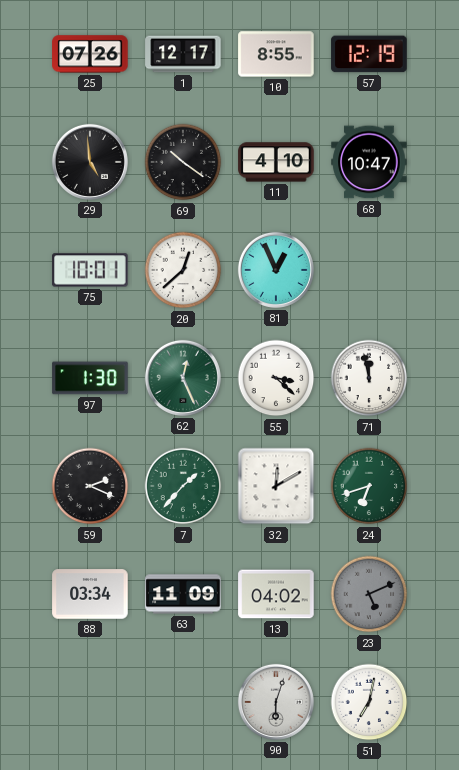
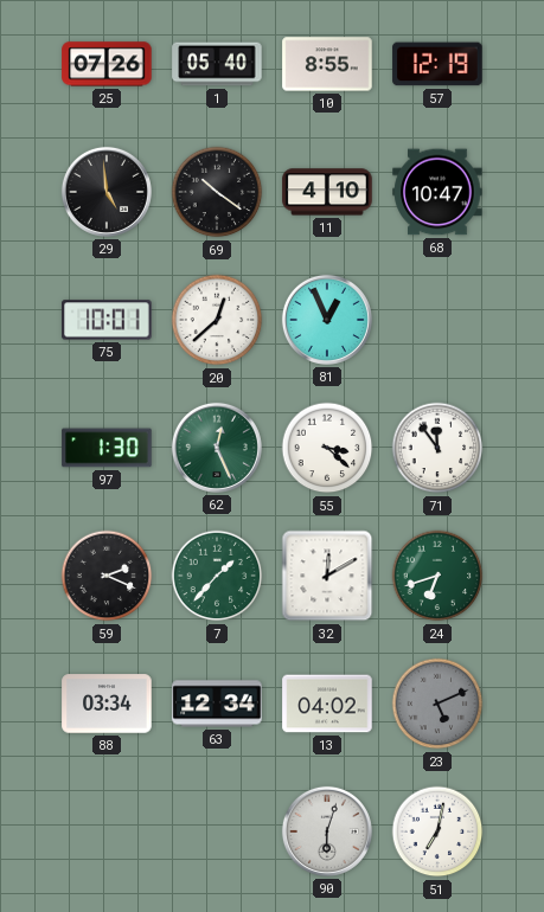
1: 12:17 -> 05:40
71: 11:58 -> 11:54
63: 11:09 -> 12:34
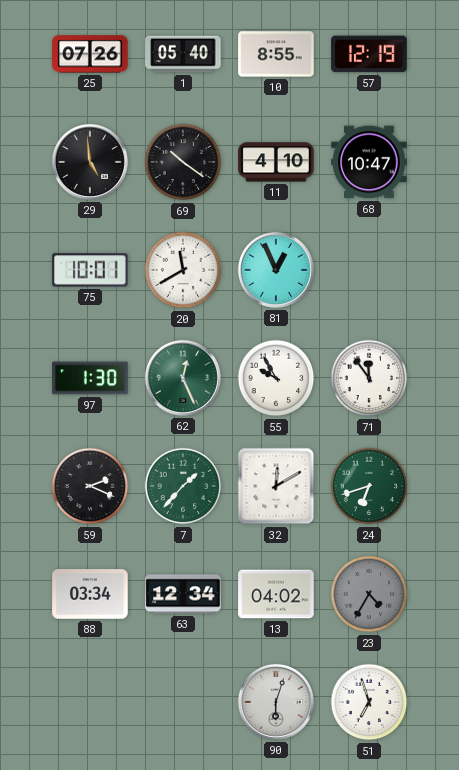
20: 12:38 -> 11:40
55: 3:22 -> 9:55
23: 5:11 -> 4:35
51: 7:02 -> 6:57
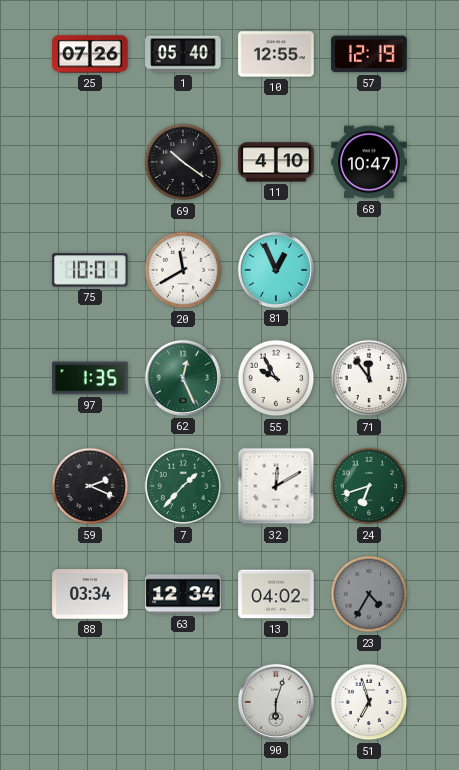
10: 8:55 -> 12:55
29: 4:59 -> none
97: 1:30 -> 1:35
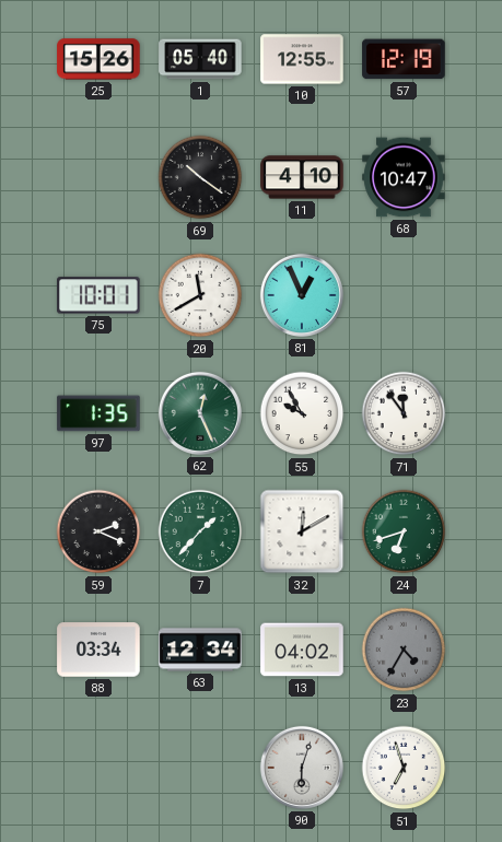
25: 07:26 -> 15:26
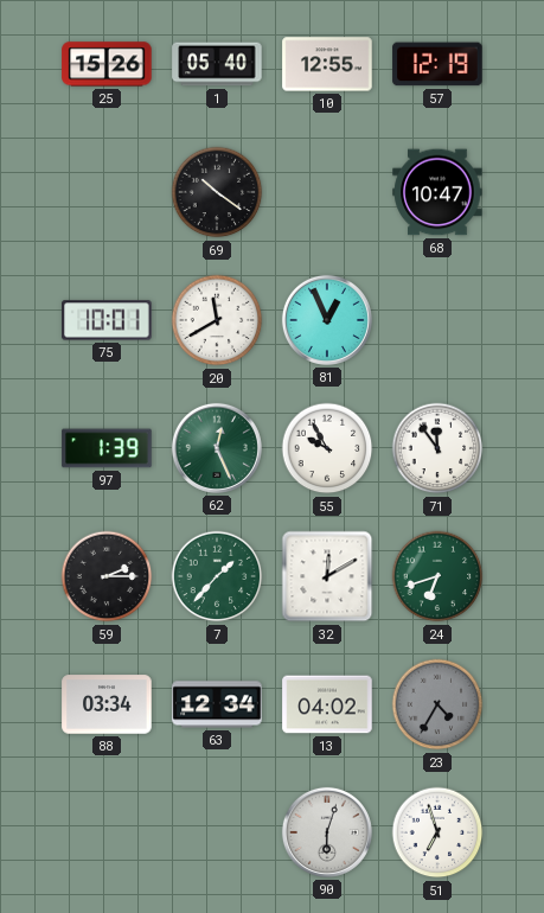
11: 4:10 -> none
97: 1:35 -> 1:39
59: 2:19 -> 2:15
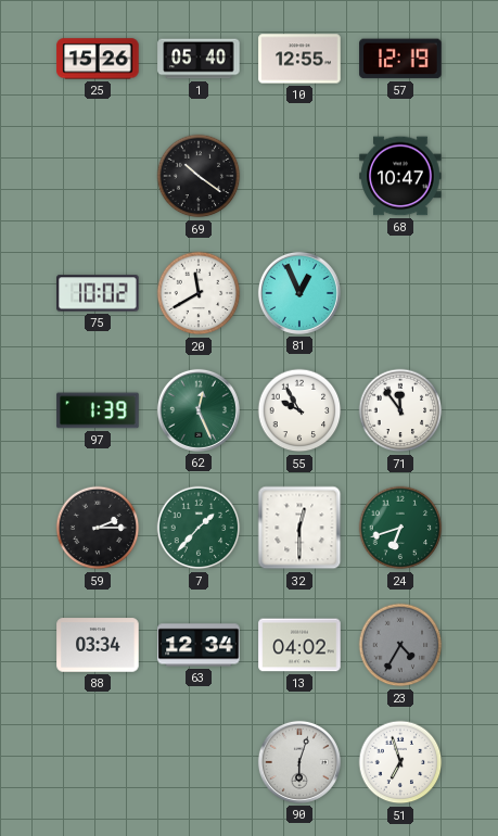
75: 10:01 -> 10:02
32: 12:10 -> 12:30
